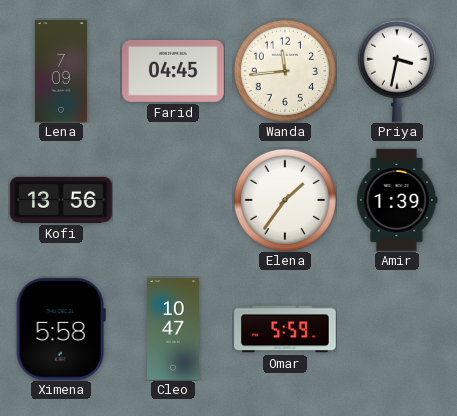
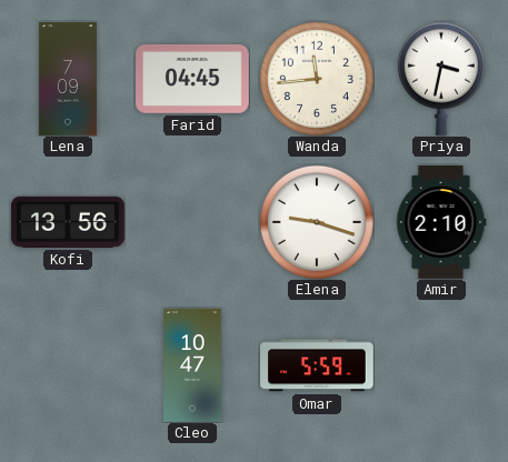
Elena: 1:36 -> 9:18
Amir: 1:39 -> 2:10
Ximena: 5:58 -> none
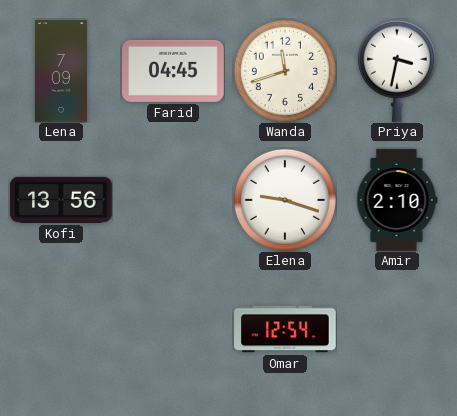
Wanda: 11:44 -> 11:42
Cleo: 10:47 -> none
Omar: 5:59 -> 12:54
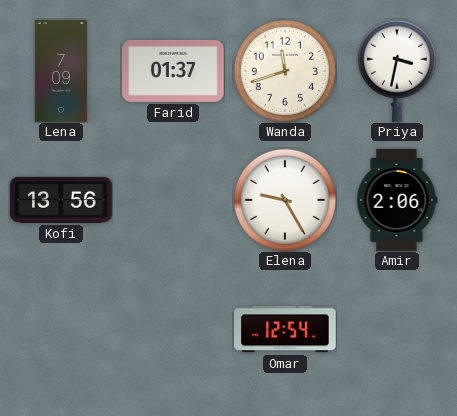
Farid: 04:45 -> 01:37
Elena: 9:18 -> 9:25
Amir: 2:10 -> 2:06
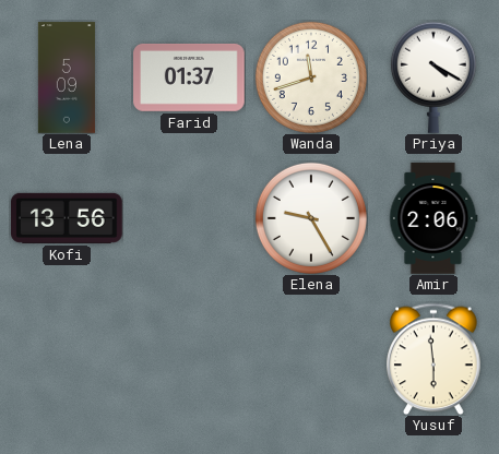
Lena: 7:09 -> 5:09
Priya: 3:32 -> 4:20
Omar: 12:54 -> none
Yusuf: none -> 5:59
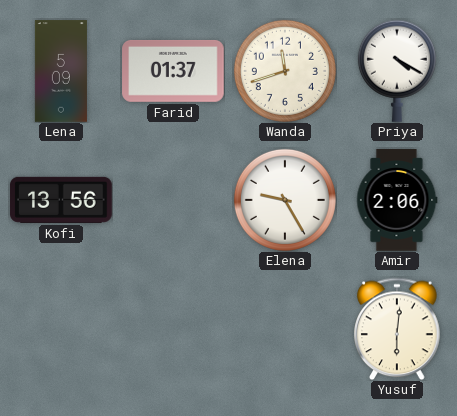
Yusuf: 5:59 -> 6:01
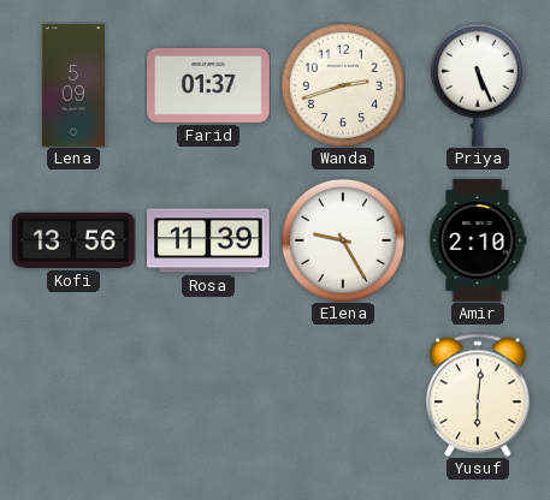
Wanda: 11:42 -> 2:42
Priya: 4:20 -> 5:26
Rosa: none -> 11:39
Amir: 2:06 -> 2:10
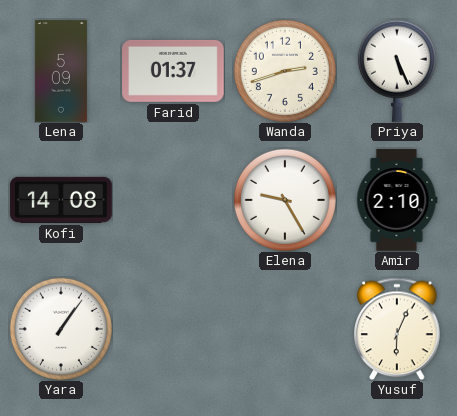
Kofi: 13:56 -> 14:08
Rosa: 11:39 -> none
Yara: none -> 1:06
Yusuf: 6:01 -> 6:04
